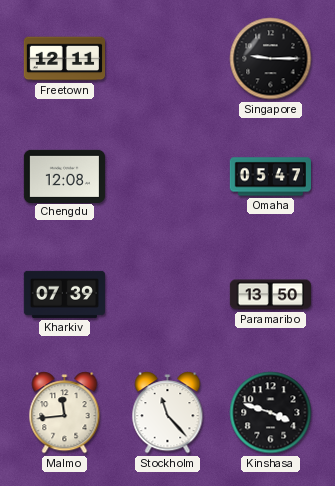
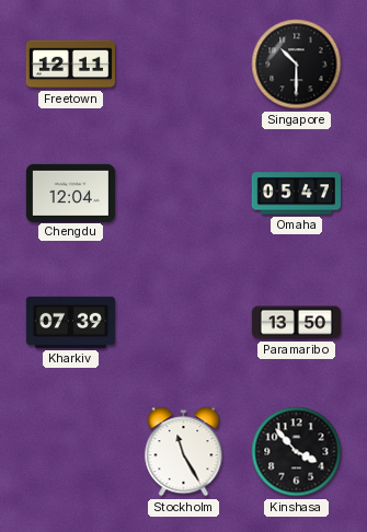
Singapore: 9:15 -> 10:30
Chengdu: 12:08 -> 12:04
Malmo: 11:44 -> none
Stockholm: 11:23 -> 11:25
Kinshasa: 3:48 -> 3:53
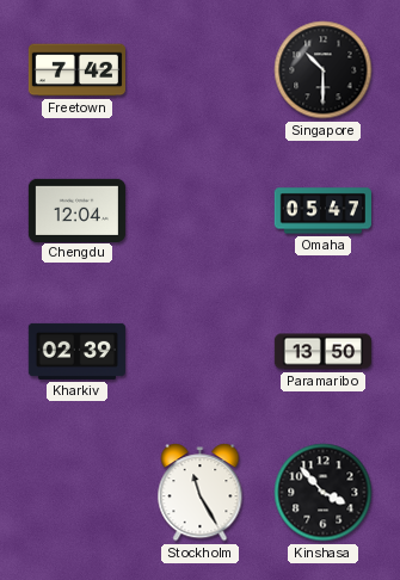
Freetown: 12:11 -> 7:42
Kharkiv: 07:39 -> 02:39
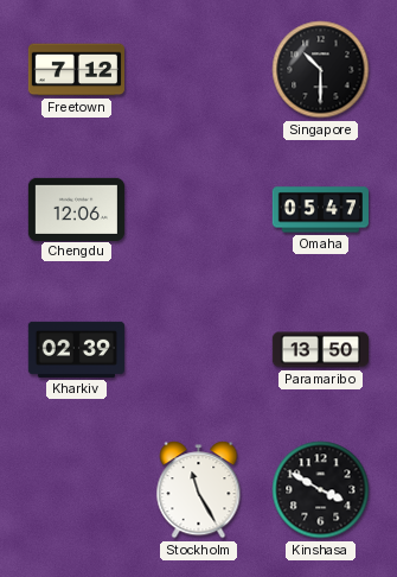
Freetown: 7:42 -> 7:12
Chengdu: 12:04 -> 12:06
Kinshasa: 3:53 -> 3:50
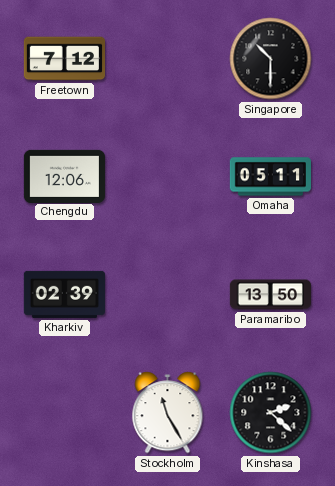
Omaha: 05:47 -> 05:11
Kinshasa: 3:50 -> 2:22
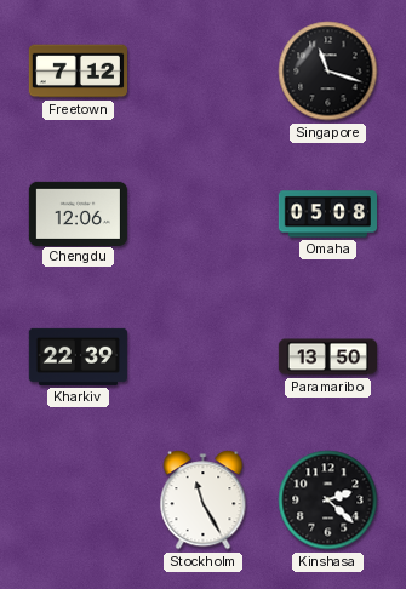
Singapore: 10:30 -> 11:18
Omaha: 05:11 -> 05:08
Kharkiv: 02:39 -> 22:39
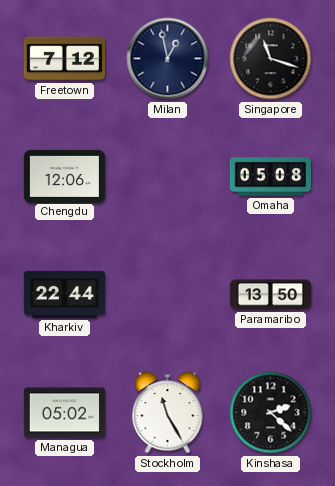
Milan: none -> 12:58
Kharkiv: 22:39 -> 22:44
Managua: none -> 05:02
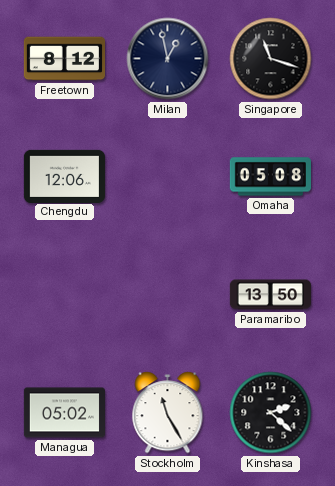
Freetown: 7:12 -> 8:12
Kharkiv: 22:44 -> none
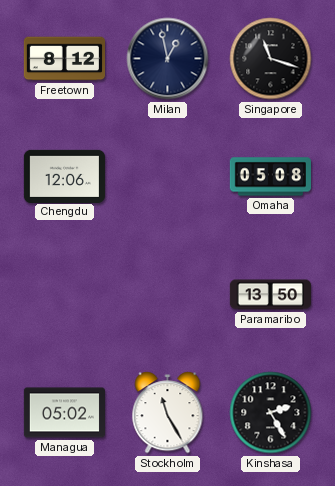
Kinshasa: 2:22 -> 2:25
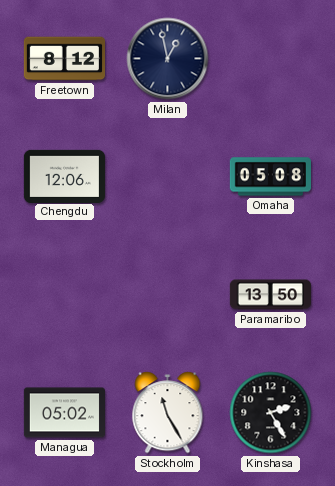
Singapore: 11:18 -> none
